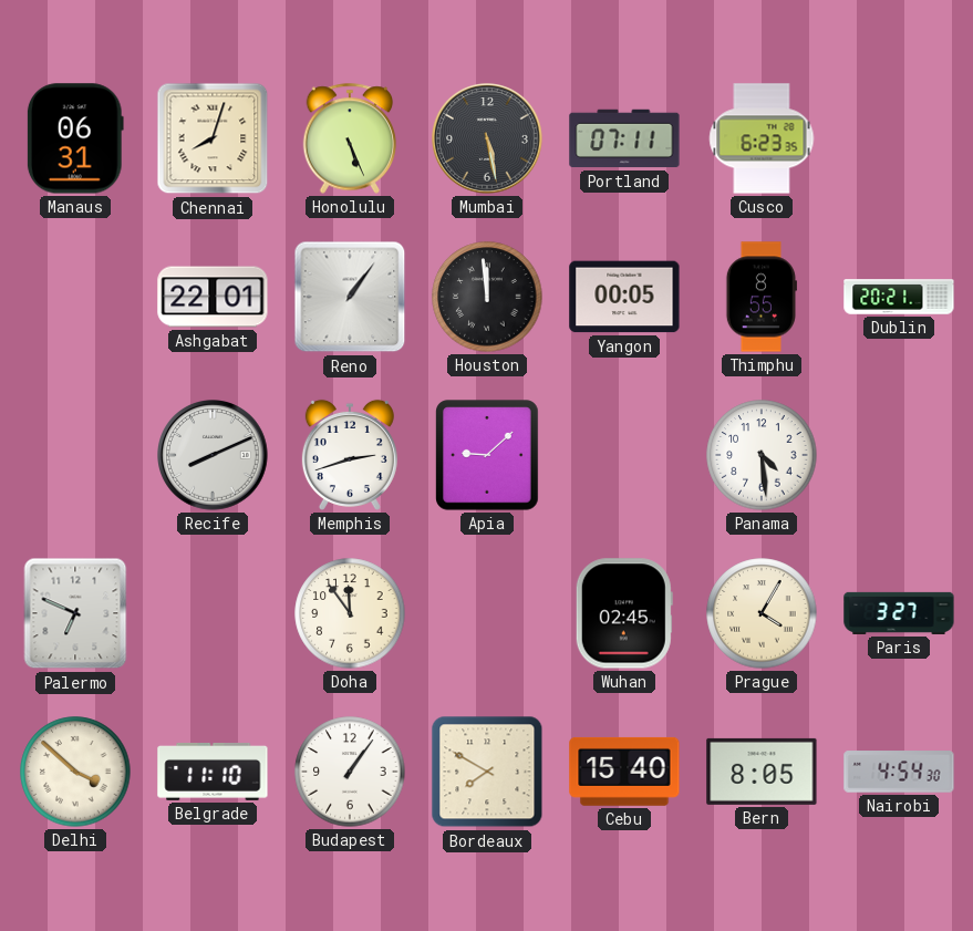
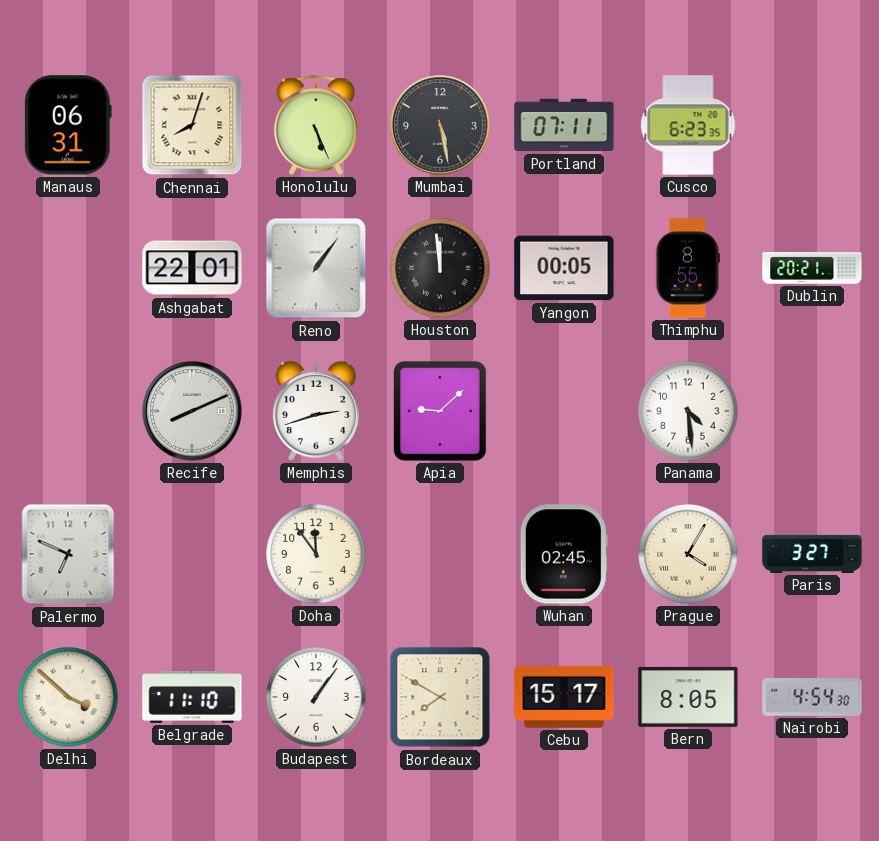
Cebu: 15:40 -> 15:17
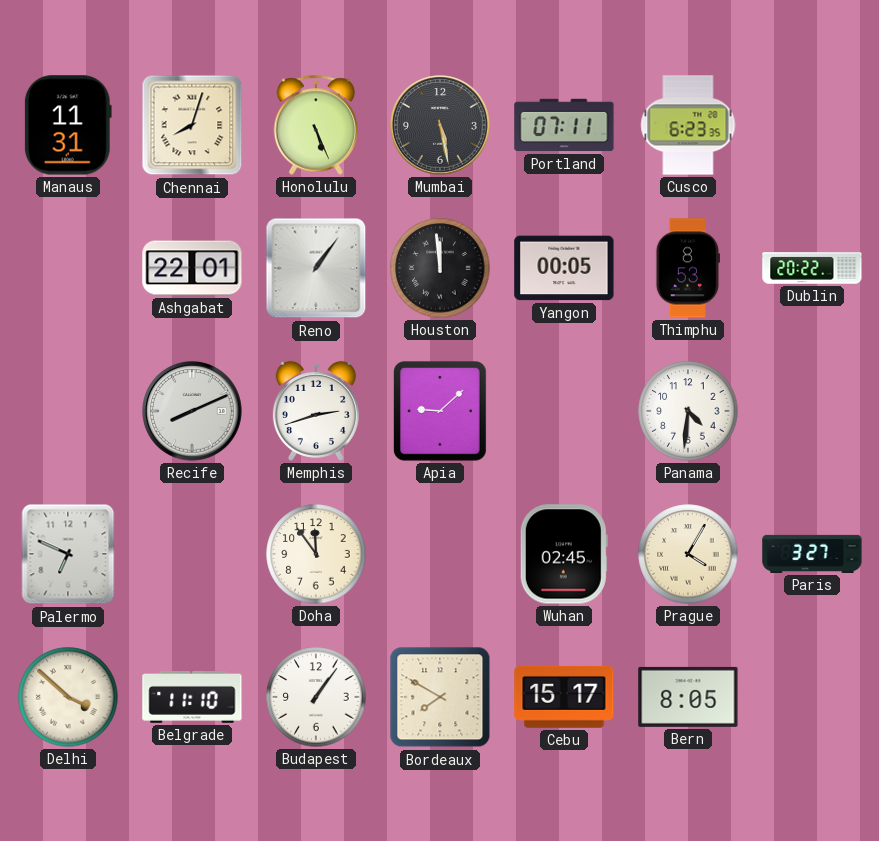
Manaus: 06:31 -> 11:31
Thimphu: 8:55 -> 8:53
Dublin: 20:21 -> 20:22
Panama: 4:29 -> 4:31
Nairobi: 4:54 -> none
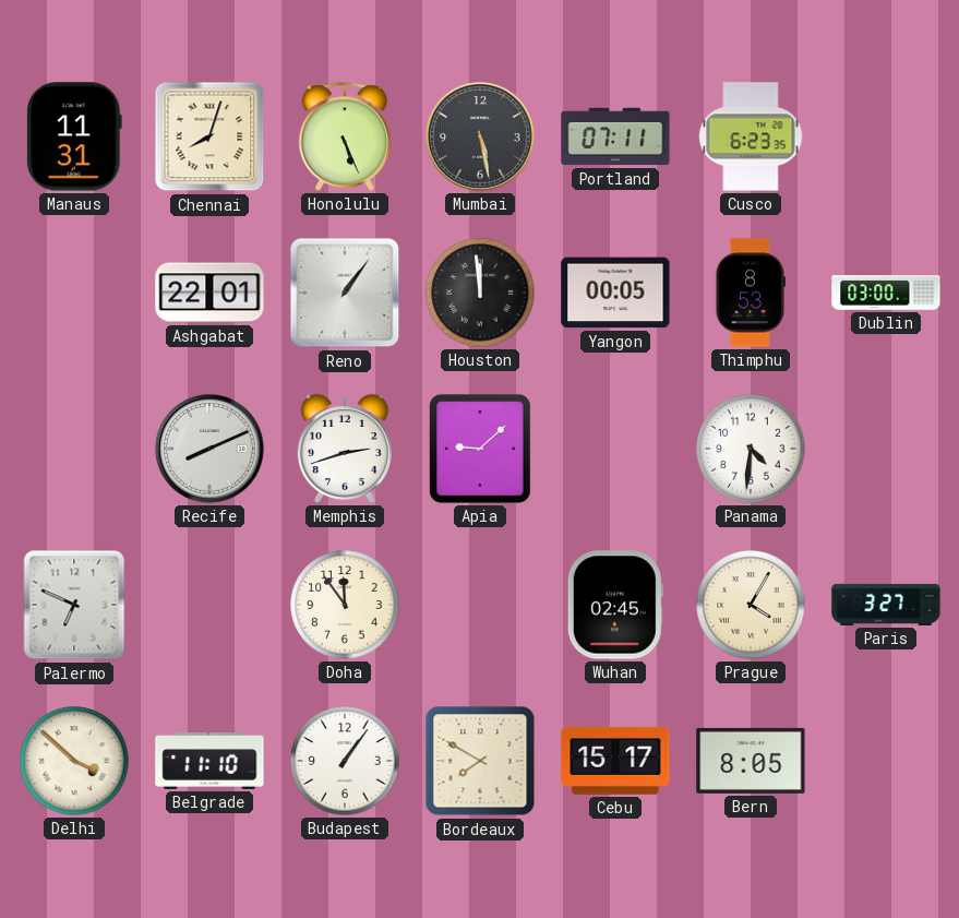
Dublin: 20:22 -> 03:00
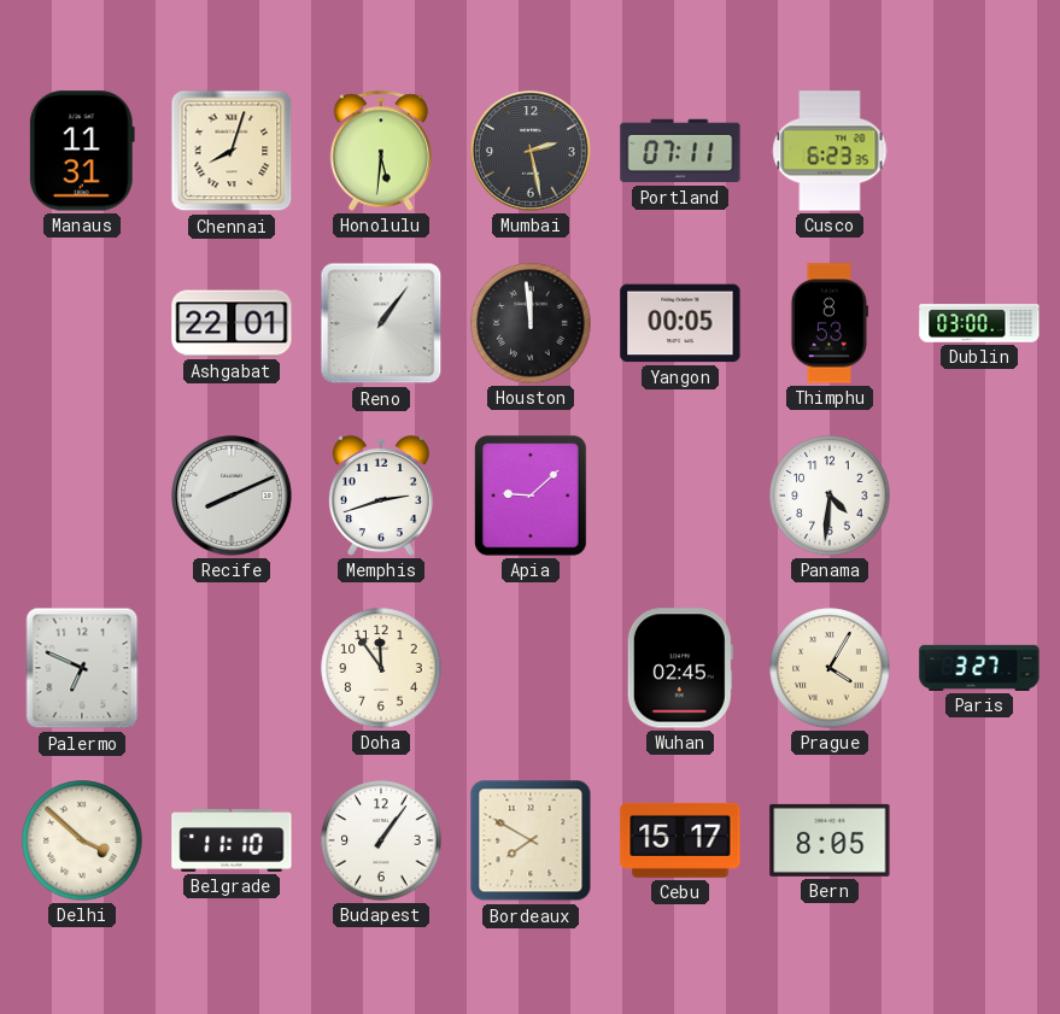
Honolulu: 5:26 -> 5:31
Mumbai: 5:28 -> 2:28
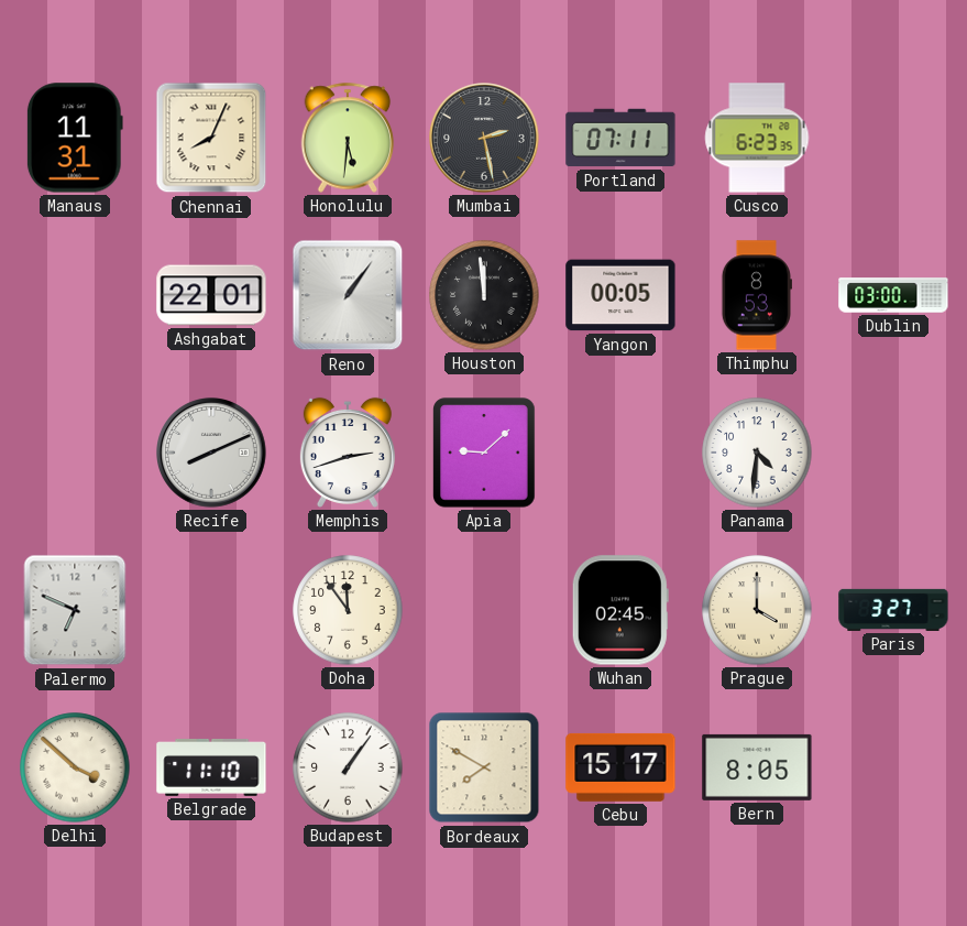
Chennai: 8:03 -> 8:04
Prague: 4:05 -> 4:00
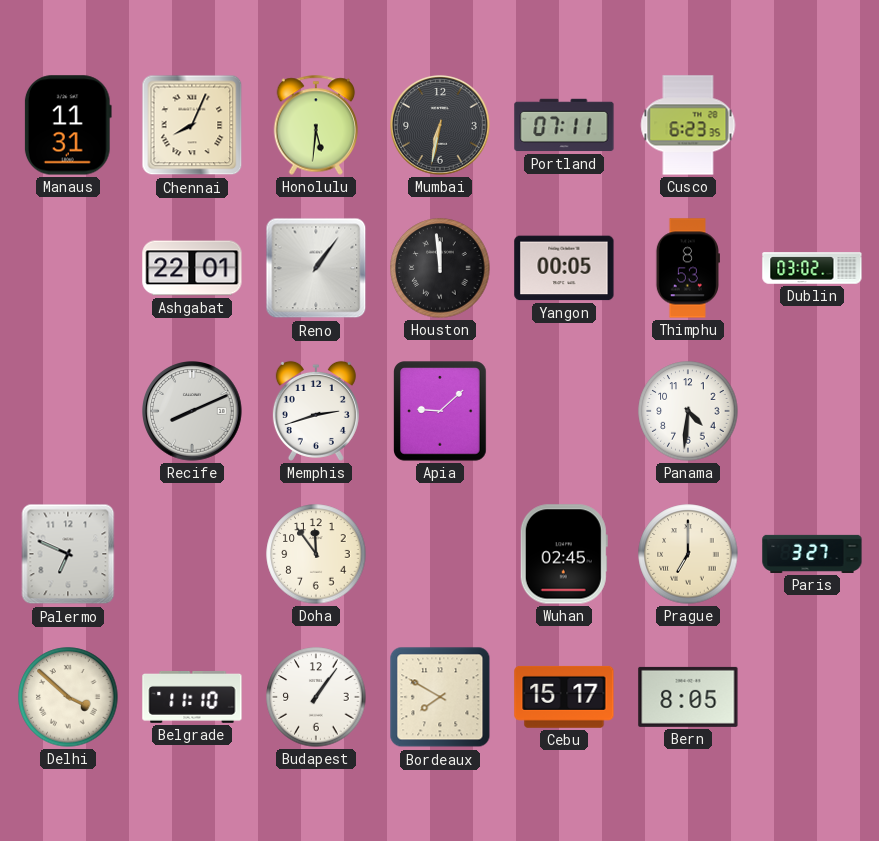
Mumbai: 2:28 -> 6:32
Dublin: 03:00 -> 03:02
Prague: 4:00 -> 7:00
